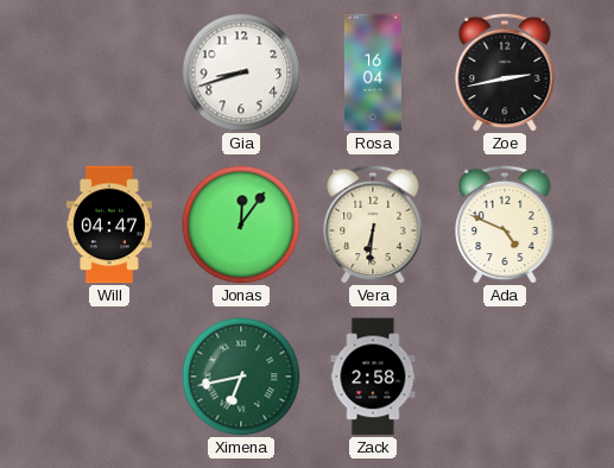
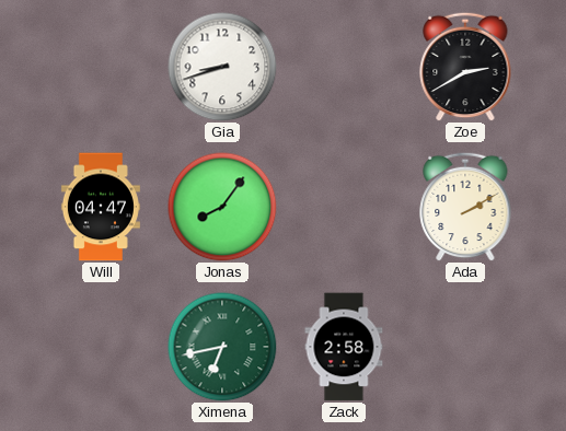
Rosa: 16:04 -> none
Zoe: 2:43 -> 2:40
Jonas: 12:06 -> 8:06
Vera: 6:31 -> none
Ada: 4:49 -> 2:10
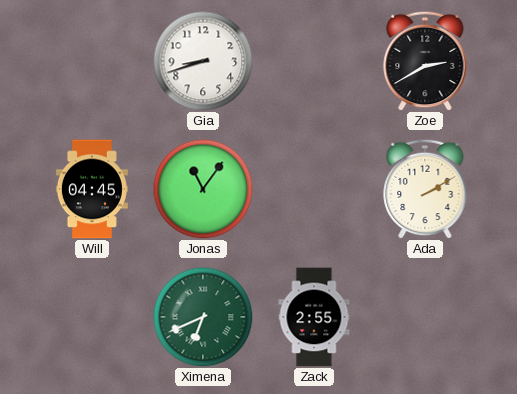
Will: 04:47 -> 04:45
Jonas: 8:06 -> 11:06
Ximena: 6:43 -> 6:41
Zack: 2:58 -> 2:55
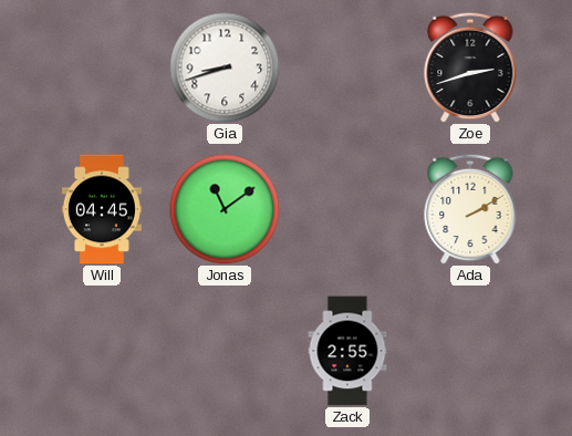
Zoe: 2:40 -> 2:42
Jonas: 11:06 -> 11:09
Ximena: 6:41 -> none
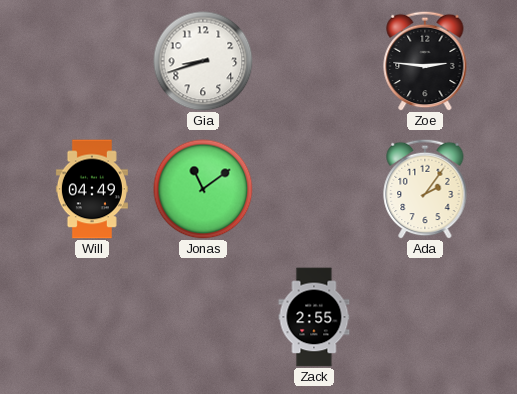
Zoe: 2:42 -> 2:46
Will: 04:45 -> 04:49
Ada: 2:10 -> 2:06
